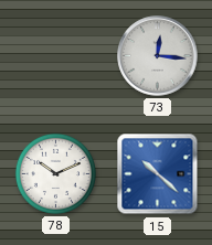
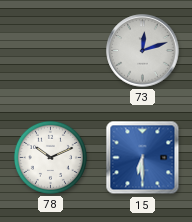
73: 12:16 -> 12:12
15: 10:22 -> 6:30
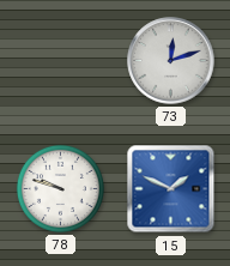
78: 10:11 -> 9:48
15: 6:30 -> 1:49
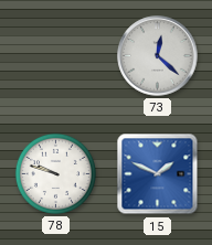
73: 12:12 -> 12:22
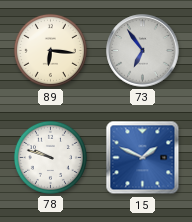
89: none -> 6:16
73: 12:22 -> 6:54
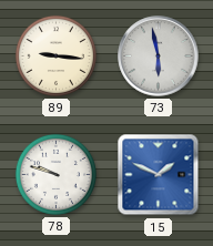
89: 6:16 -> 9:16
73: 6:54 -> 5:58
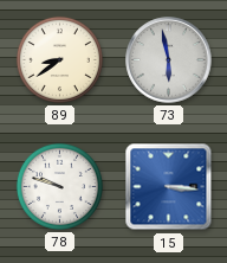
89: 9:16 -> 8:39
15: 1:49 -> 3:16
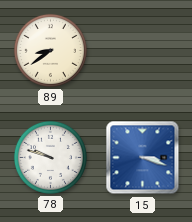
73: 5:58 -> none
15: 3:16 -> 3:18
